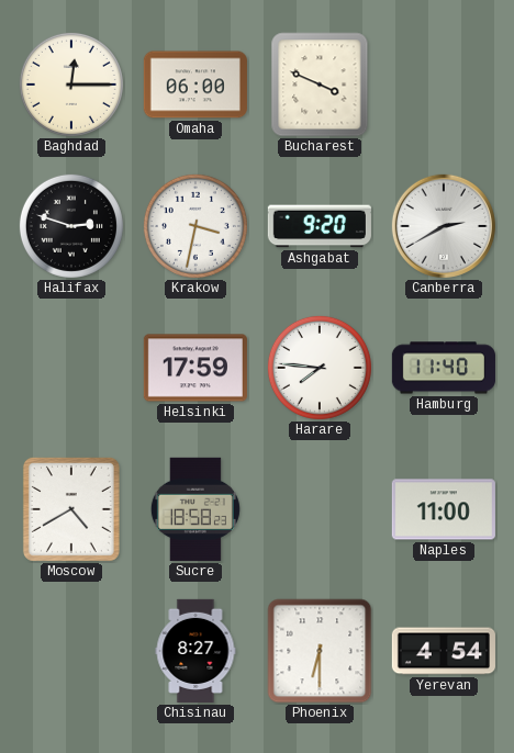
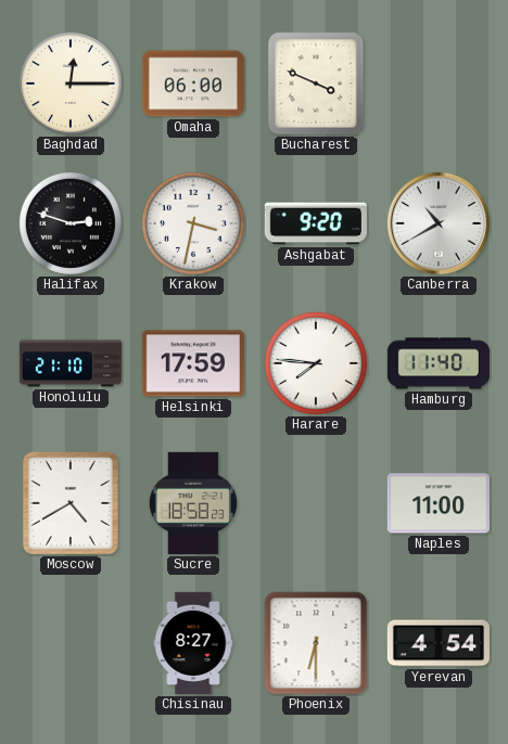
Canberra: 2:40 -> 10:40
Honolulu: none -> 21:10
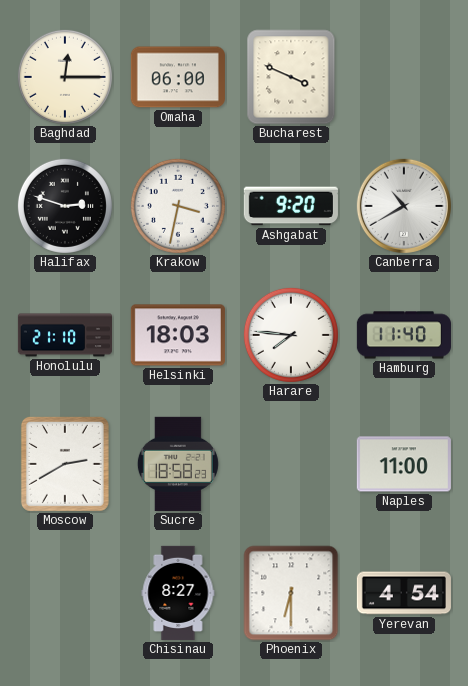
Helsinki: 17:59 -> 18:03
Moscow: 4:40 -> 2:40
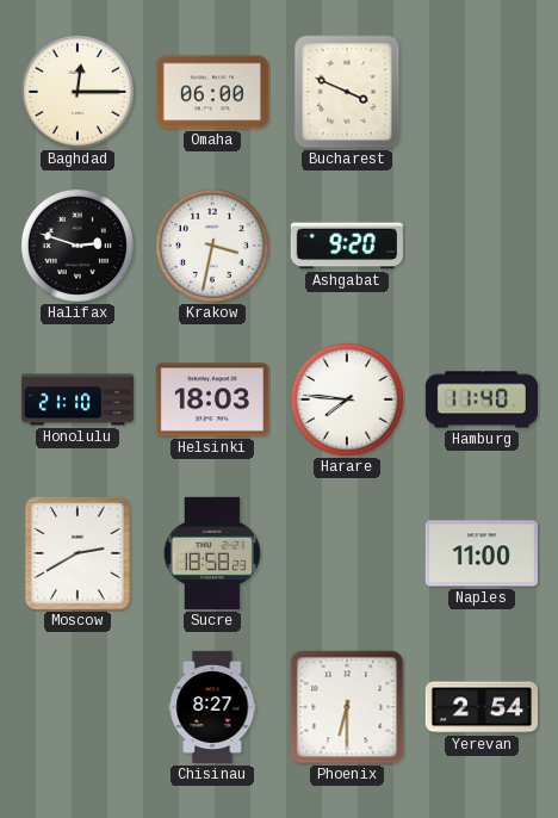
Canberra: 10:40 -> none
Yerevan: 4:54 -> 2:54
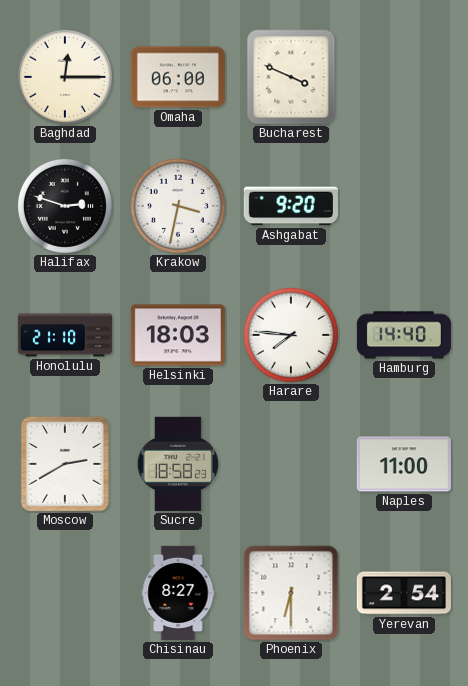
Hamburg: 11:40 -> 14:40
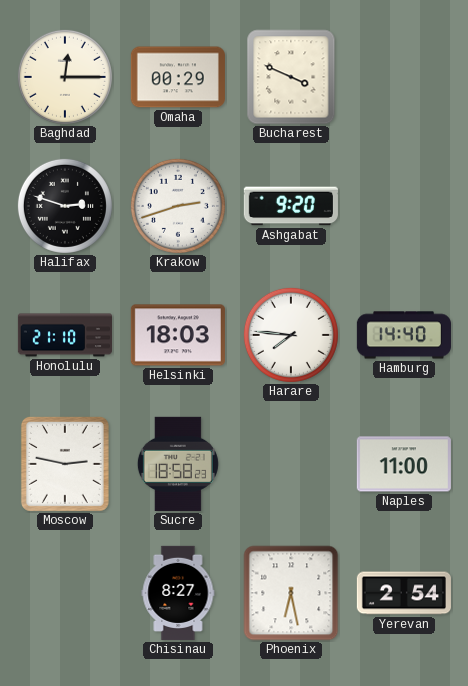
Omaha: 06:00 -> 00:29
Krakow: 3:32 -> 2:42
Moscow: 2:40 -> 2:47
Phoenix: 6:30 -> 6:28
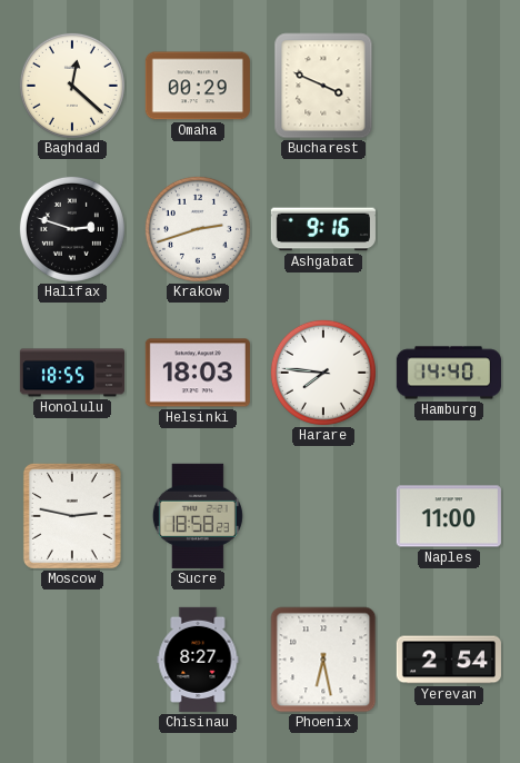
Baghdad: 12:15 -> 12:22
Ashgabat: 9:20 -> 9:16
Honolulu: 21:10 -> 18:55
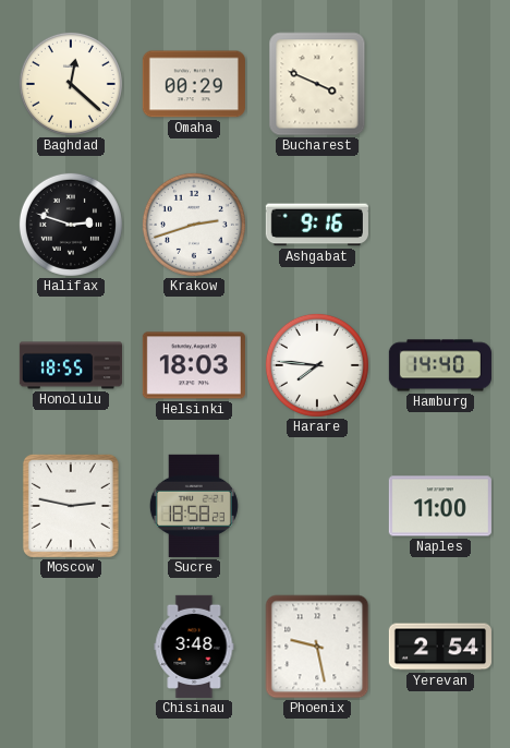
Chisinau: 8:27 -> 3:48
Phoenix: 6:28 -> 9:28
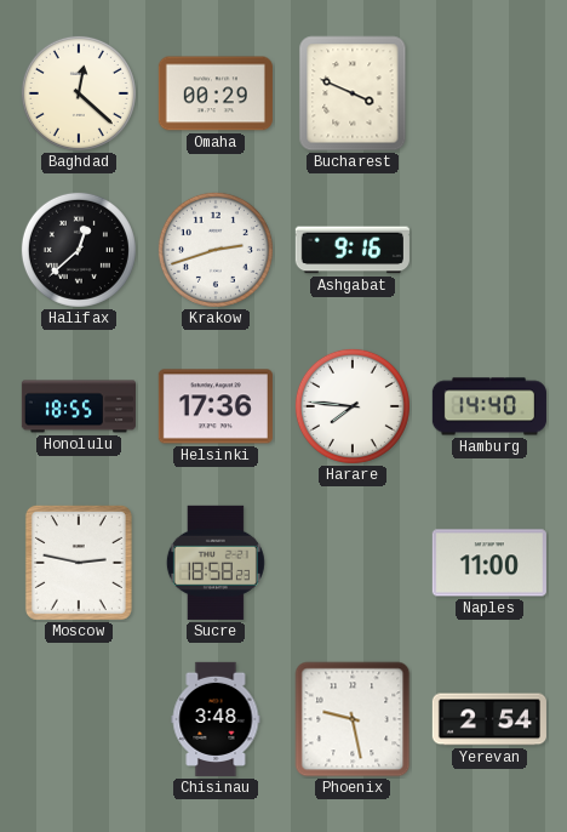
Halifax: 2:48 -> 12:38
Helsinki: 18:03 -> 17:36
